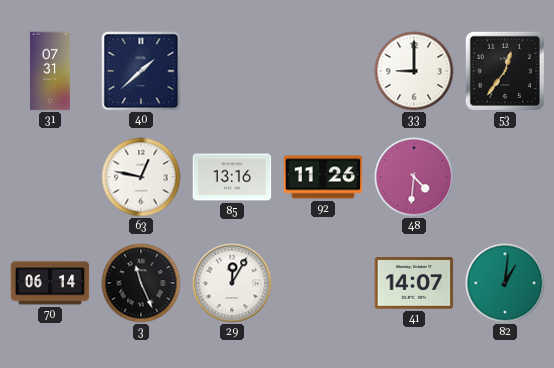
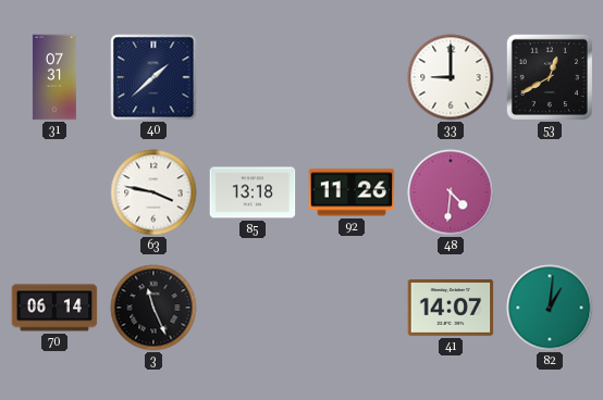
53: 12:36 -> 12:40
63: 12:47 -> 3:47
85: 13:16 -> 13:18
29: 12:05 -> none
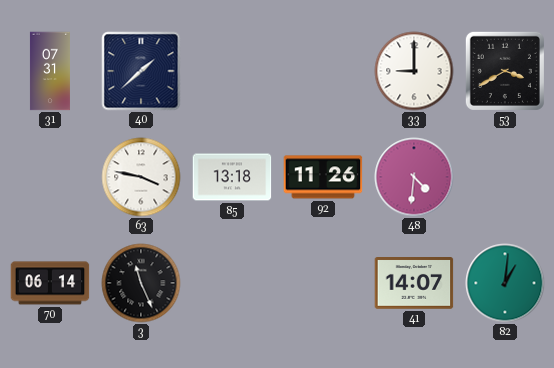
53: 12:40 -> 3:40
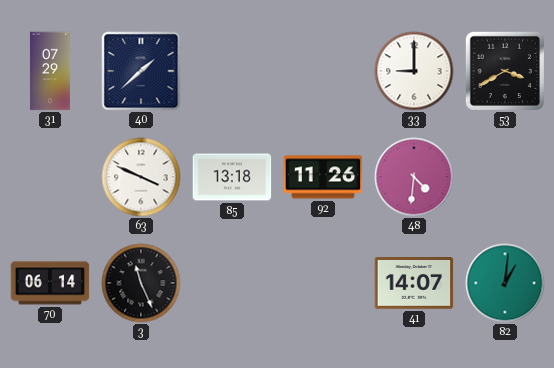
31: 07:31 -> 07:29
63: 3:47 -> 3:49
